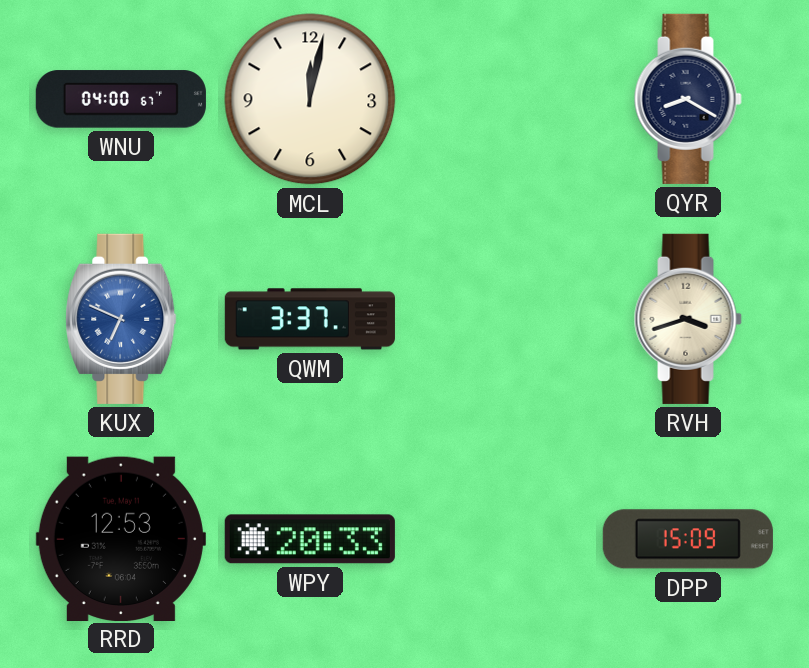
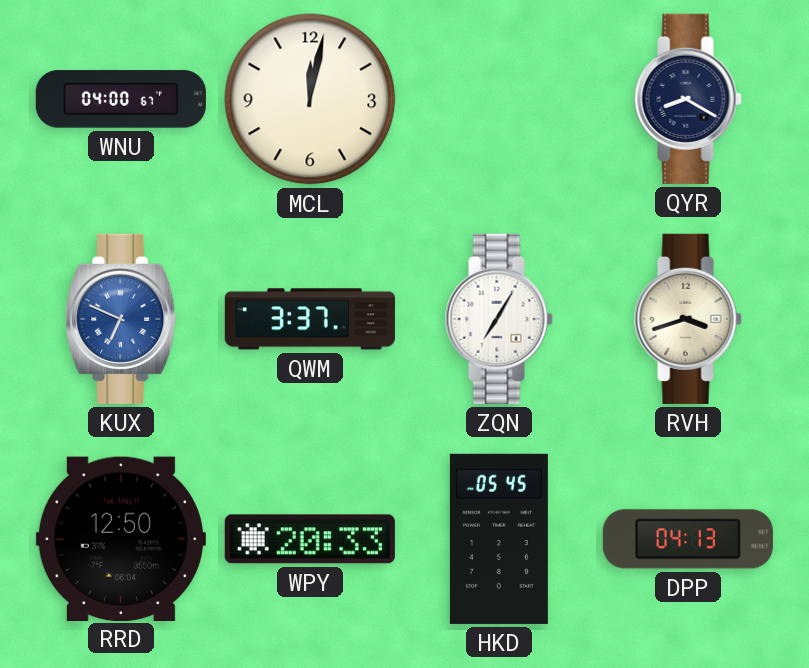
ZQN: none -> 7:05
RRD: 12:53 -> 12:50
HKD: none -> 05:45
DPP: 15:09 -> 04:13
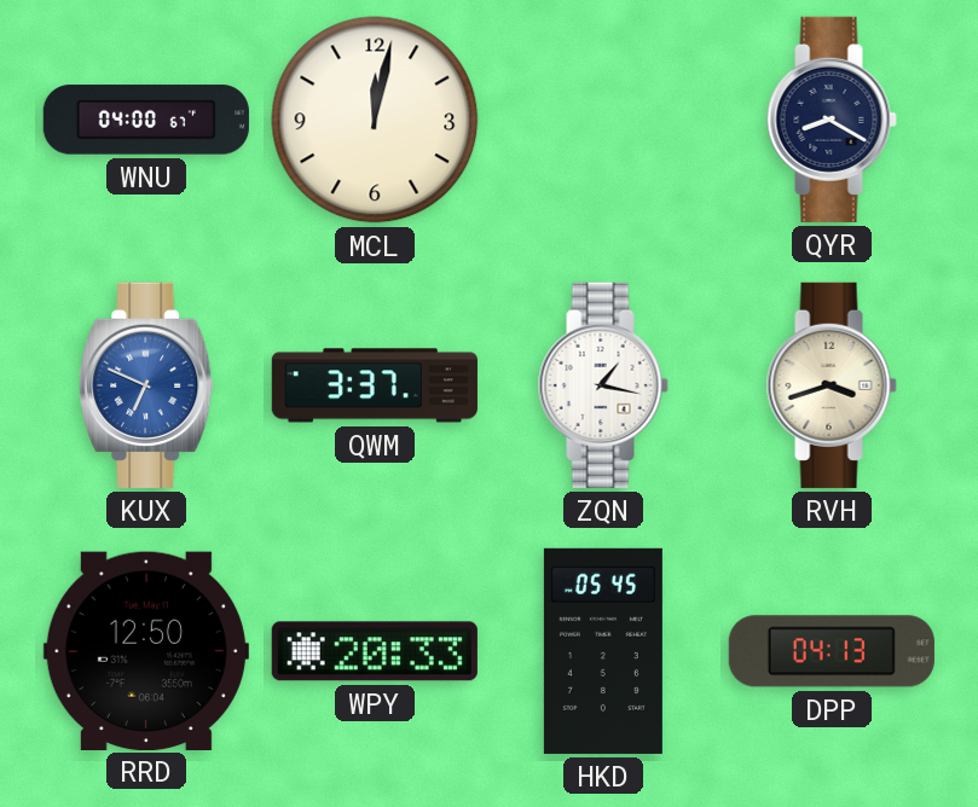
ZQN: 7:05 -> 1:17
